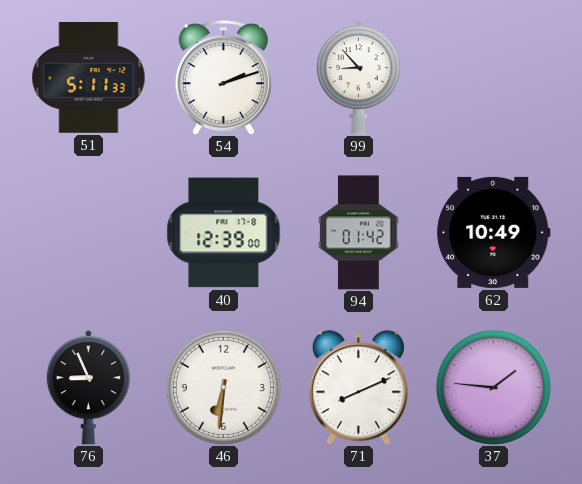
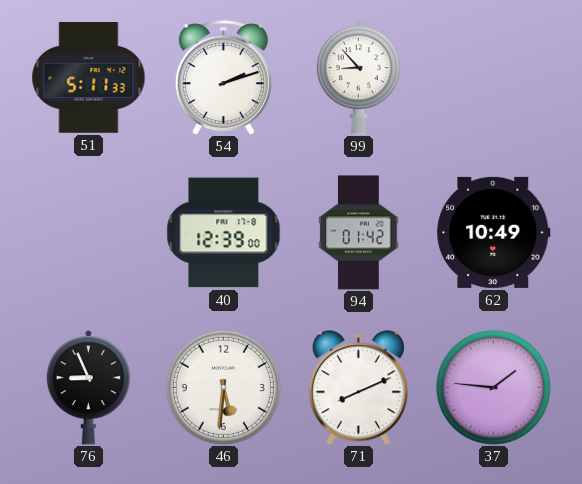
46: 6:31 -> 5:31
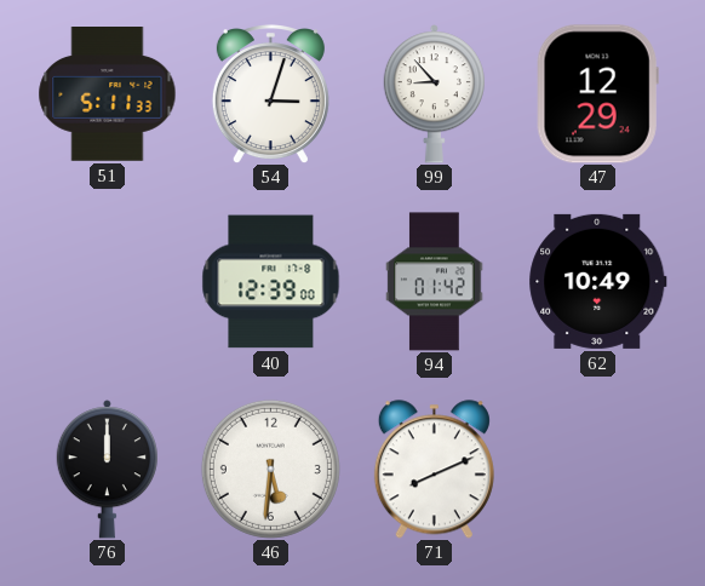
54: 2:12 -> 3:03
47: none -> 12:29
76: 8:56 -> 12:00
37: 1:46 -> none
